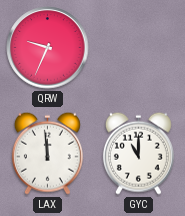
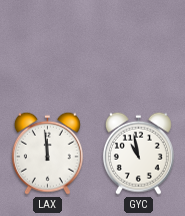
QRW: 9:34 -> none
GYC: 11:00 -> 10:58
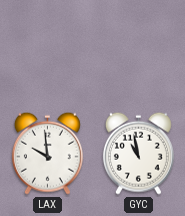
LAX: 11:59 -> 9:59
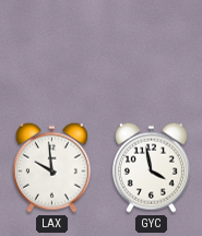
GYC: 10:58 -> 3:58
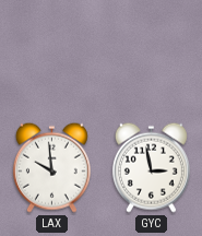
GYC: 3:58 -> 2:58
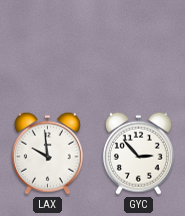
GYC: 2:58 -> 2:53
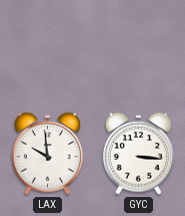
GYC: 2:53 -> 3:16
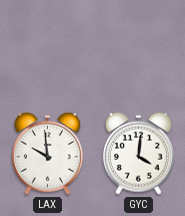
GYC: 3:16 -> 4:01
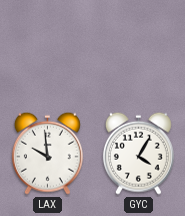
GYC: 4:01 -> 4:05
